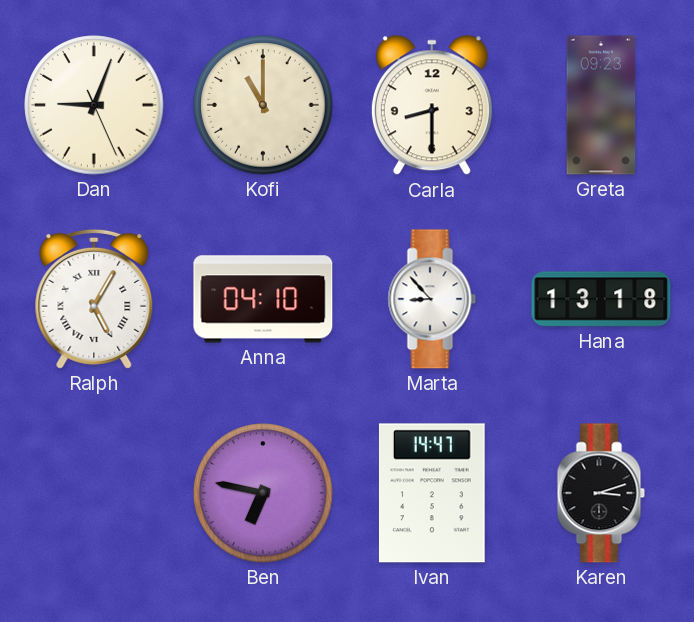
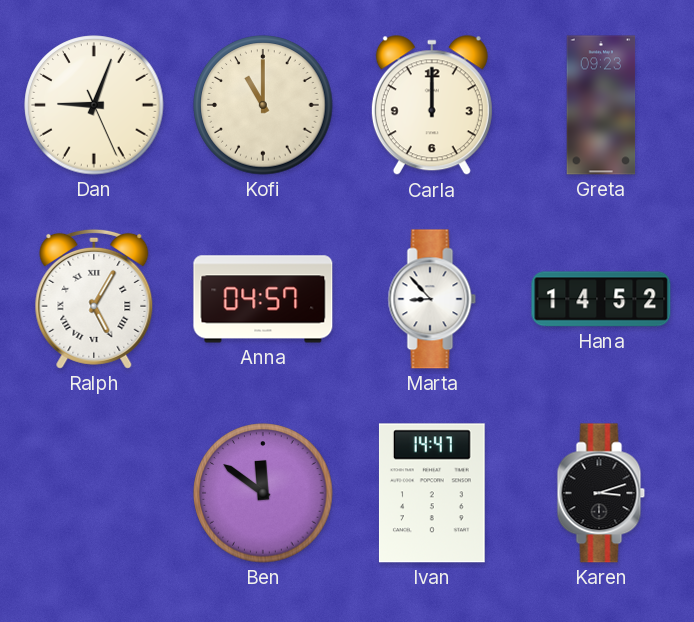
Carla: 8:30 -> 12:00
Anna: 04:10 -> 04:57
Hana: 13:18 -> 14:52
Ben: 6:47 -> 11:51
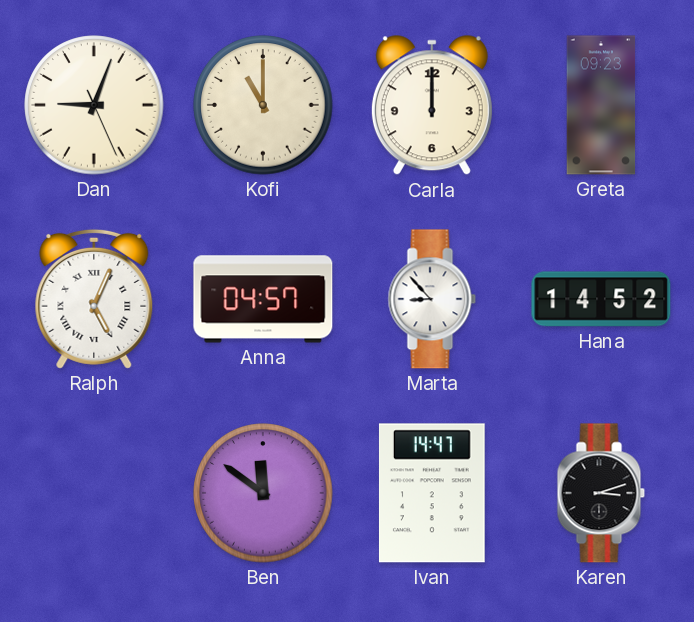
Ralph: 5:05 -> 5:04
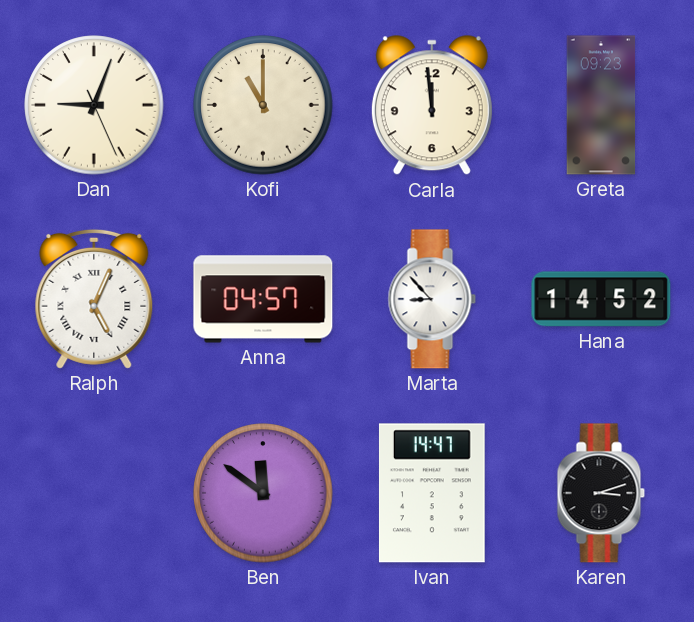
Carla: 12:00 -> 11:59
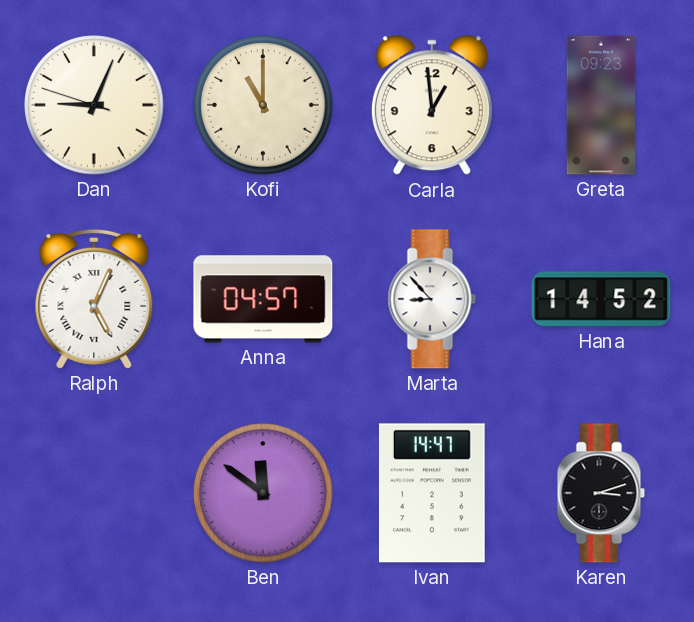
Dan: 9:03:26 -> 9:03:48
Carla: 11:59 -> 12:59
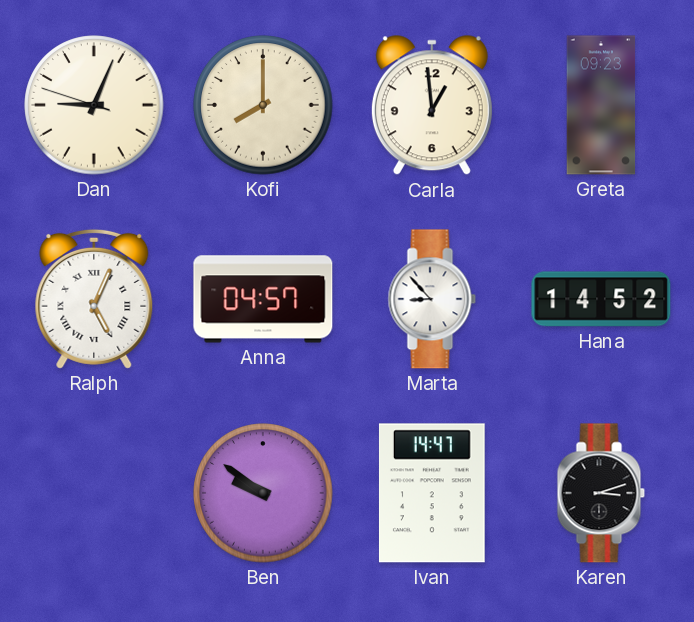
Kofi: 11:00 -> 8:00
Ben: 11:51 -> 9:51
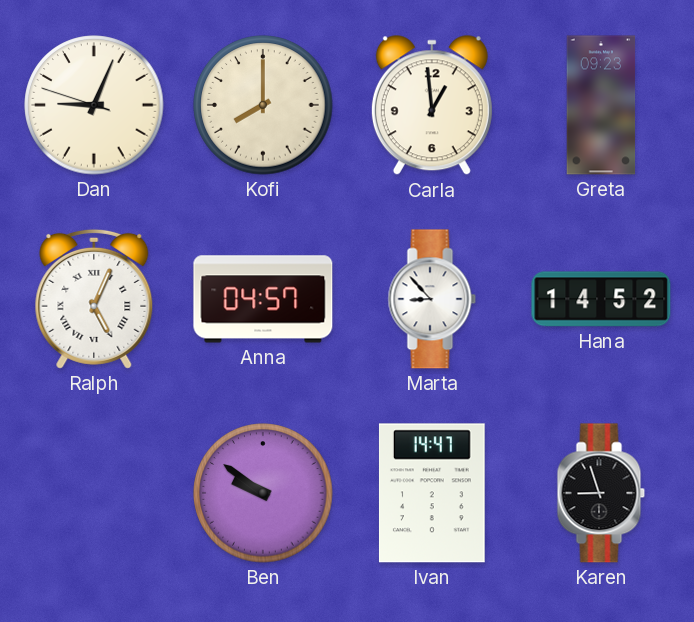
Karen: 3:12 -> 8:57
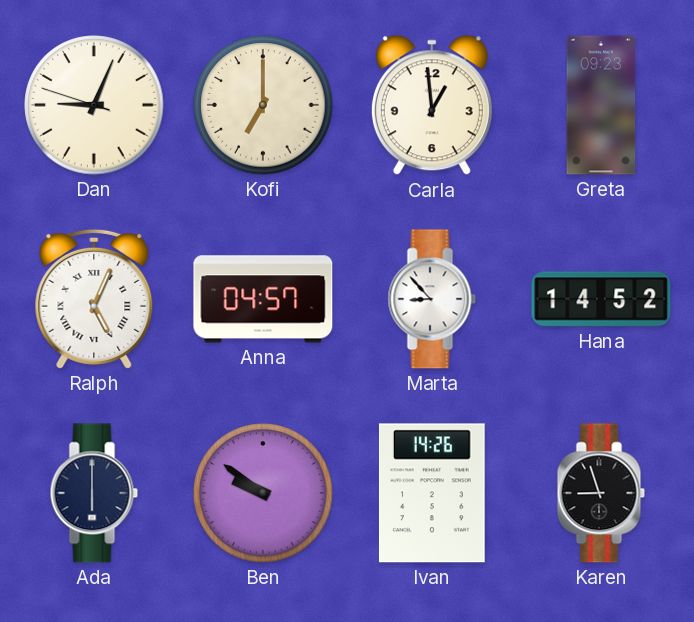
Kofi: 8:00 -> 7:00
Ada: none -> 6:00
Ivan: 14:47 -> 14:26
